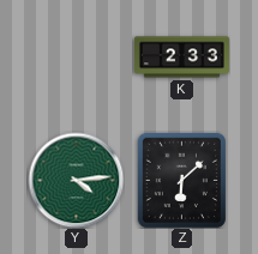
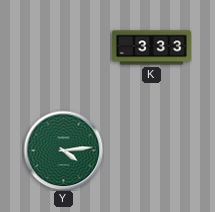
K: 2:33 -> 3:33
Z: 6:08 -> none
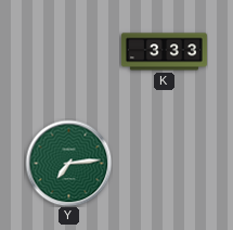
Y: 4:14 -> 7:14
